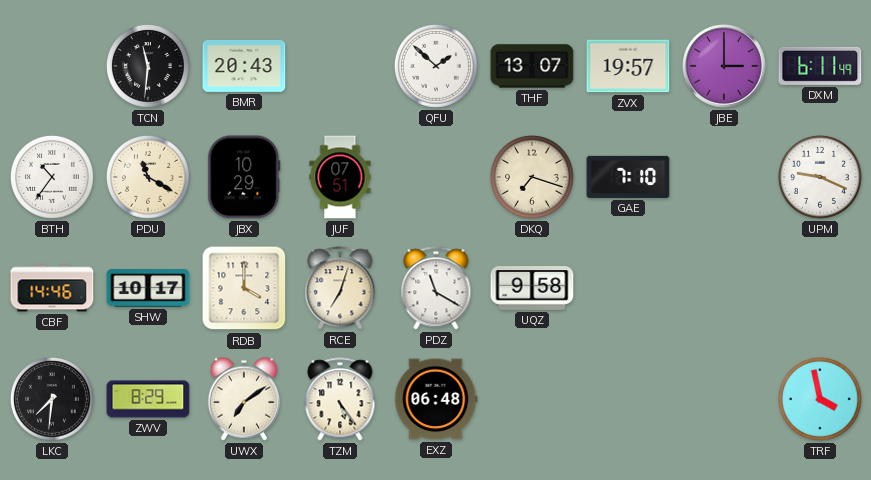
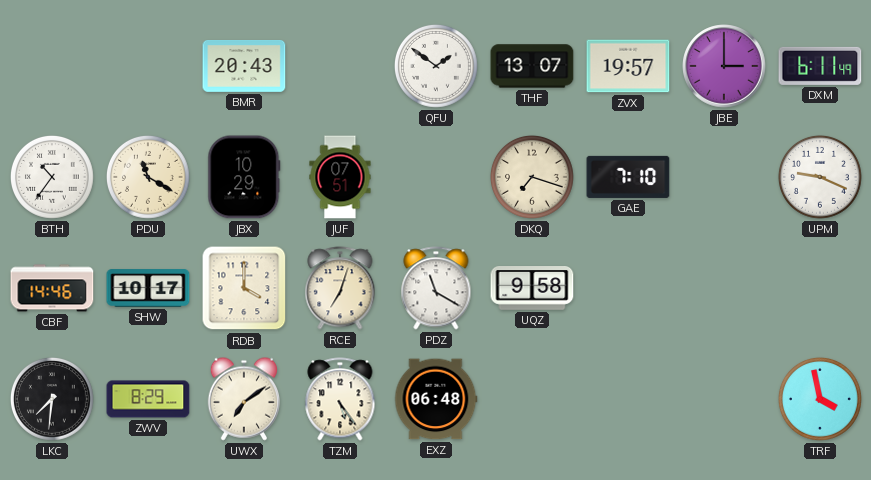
TCN: 11:31 -> none
QFU: 1:52 -> 1:51
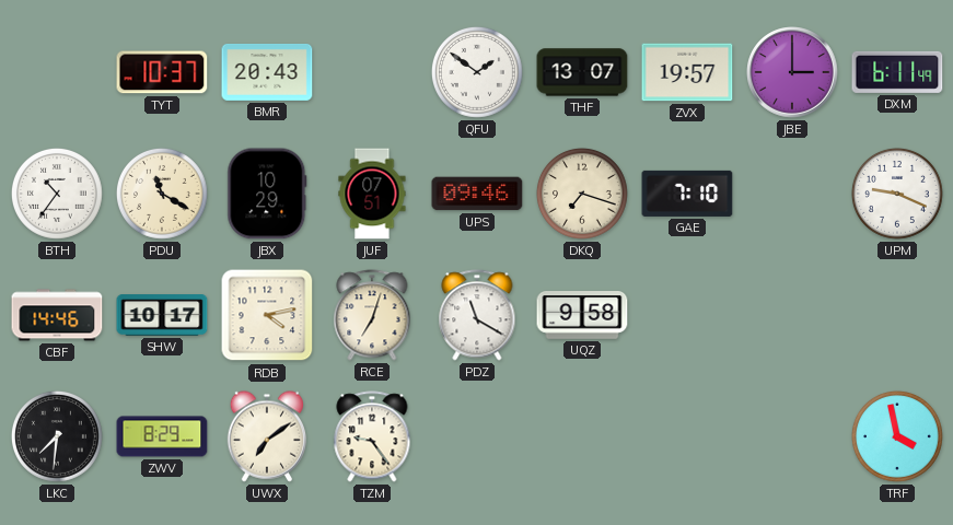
TYT: none -> 10:37
UPS: none -> 09:46
RDB: 4:00 -> 4:13
TZM: 5:24 -> 9:24
EXZ: 06:48 -> none
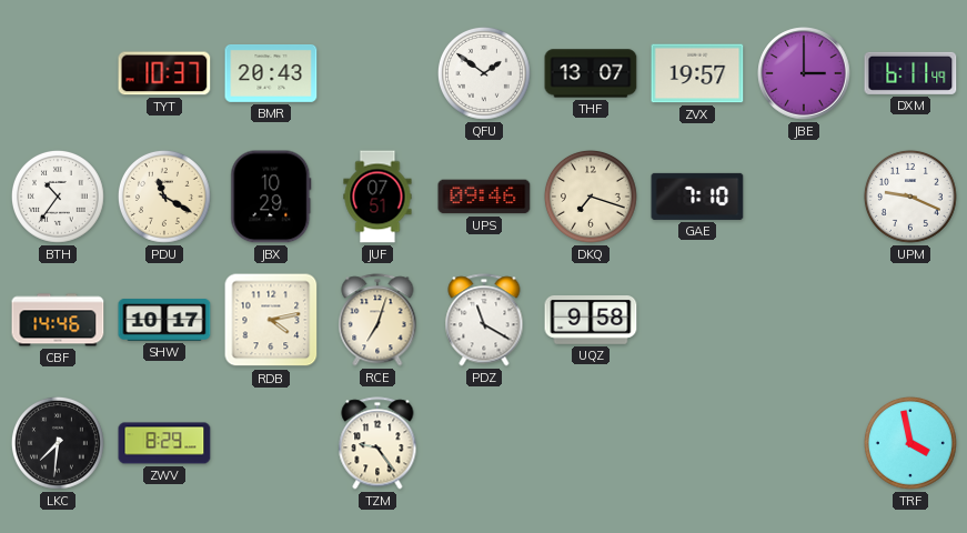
UWX: 7:09 -> none
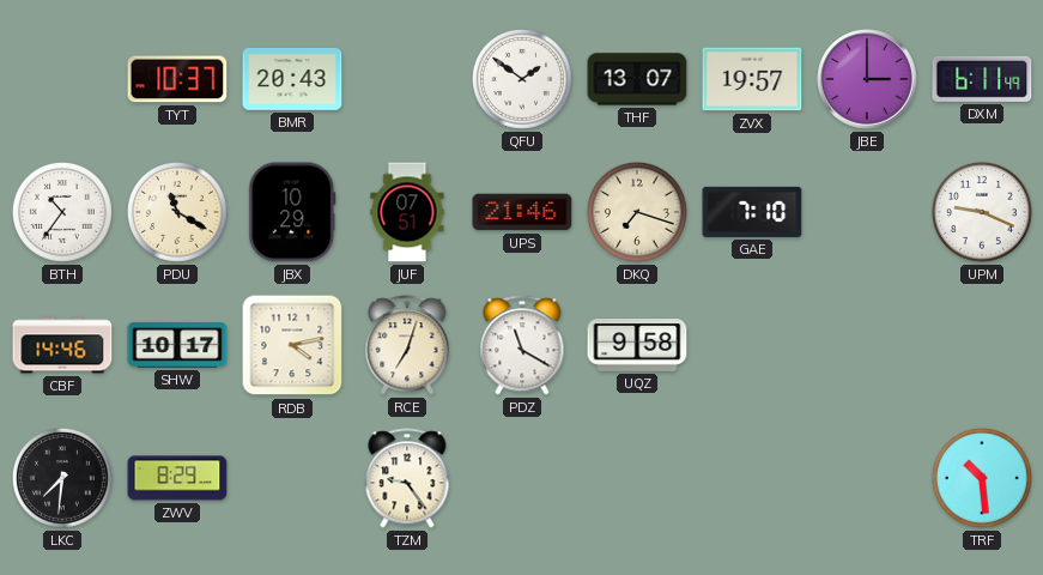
UPS: 09:46 -> 21:46
TRF: 3:58 -> 10:29
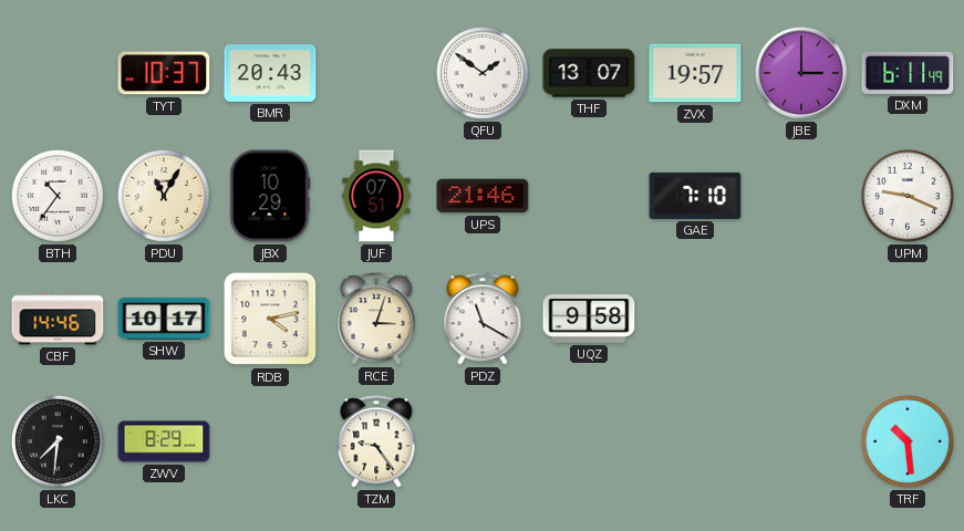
PDU: 11:20 -> 11:05
DKQ: 7:18 -> none
RCE: 7:03 -> 3:03
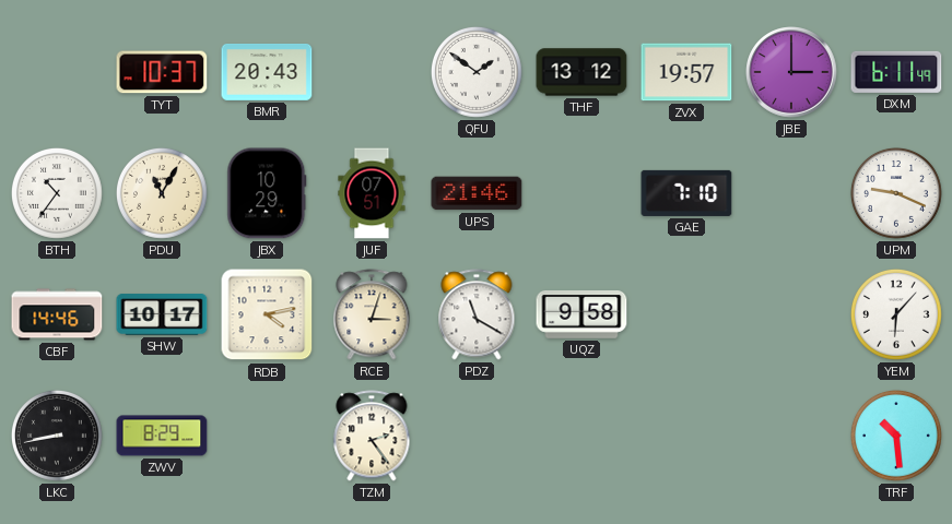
THF: 13:07 -> 13:12
YEM: none -> 6:07
LKC: 7:31 -> 8:43
TZM: 9:24 -> 2:24
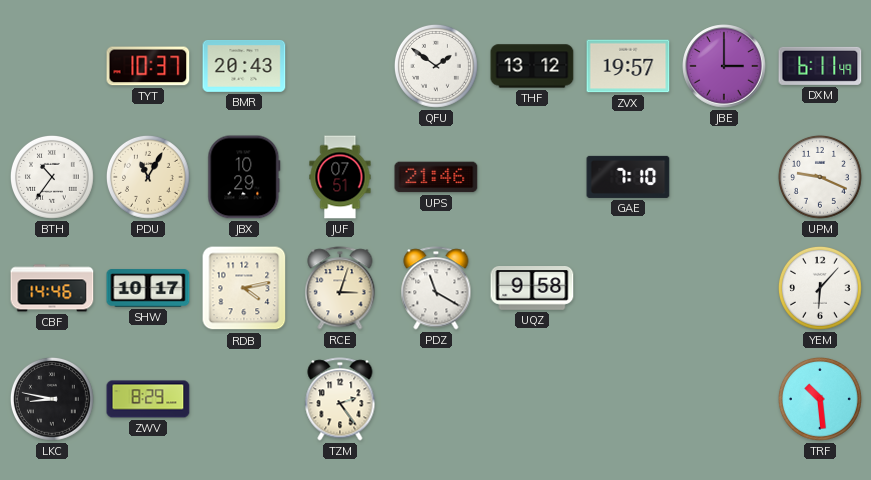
LKC: 8:43 -> 8:47
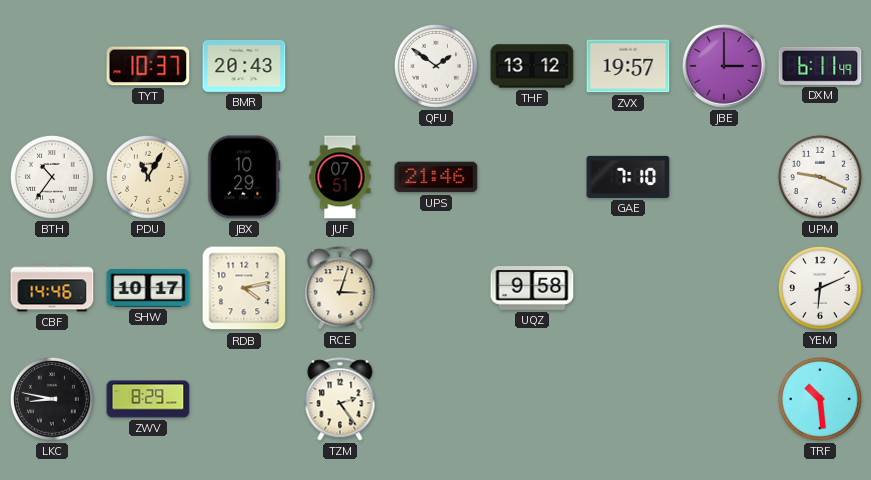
PDZ: 11:20 -> none
YEM: 6:07 -> 6:11
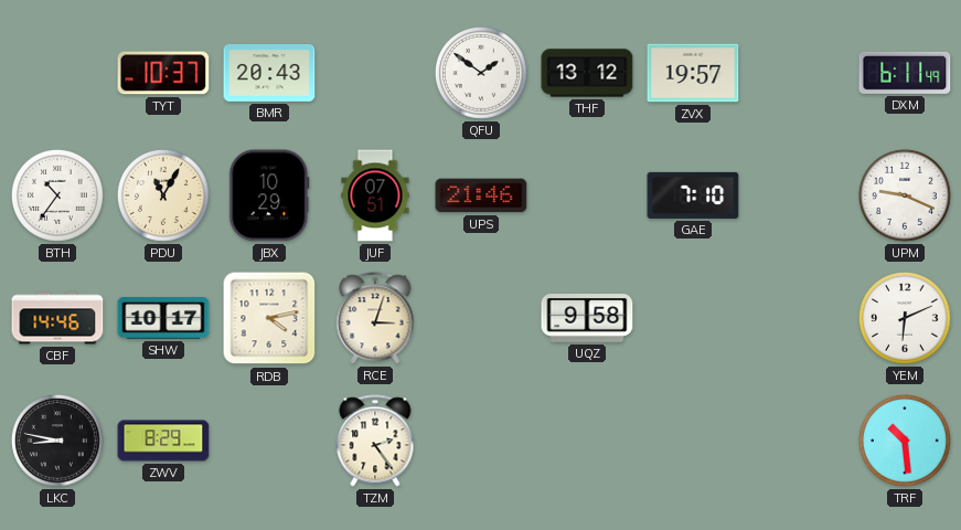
JBE: 3:00 -> none
